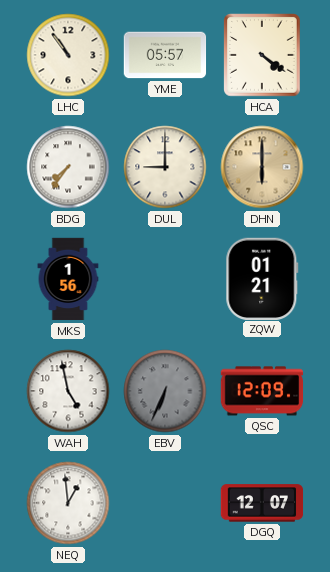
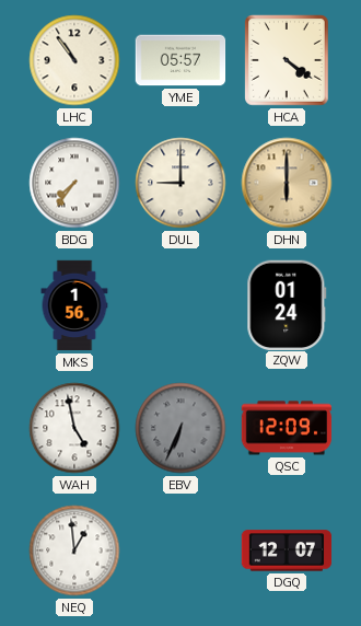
ZQW: 01:21 -> 01:24
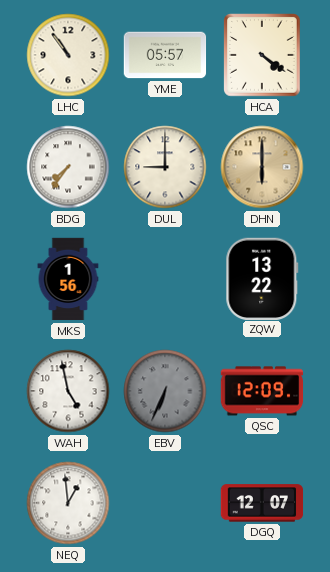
ZQW: 01:24 -> 13:22
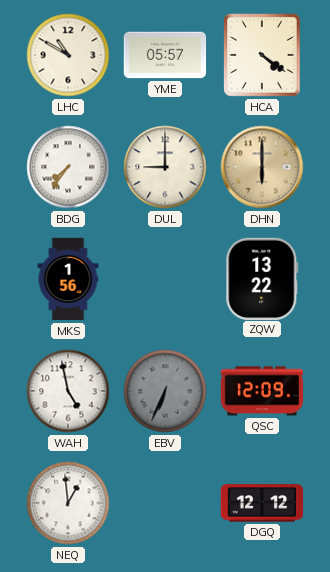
LHC: 10:54 -> 10:50
DGQ: 12:07 -> 12:12
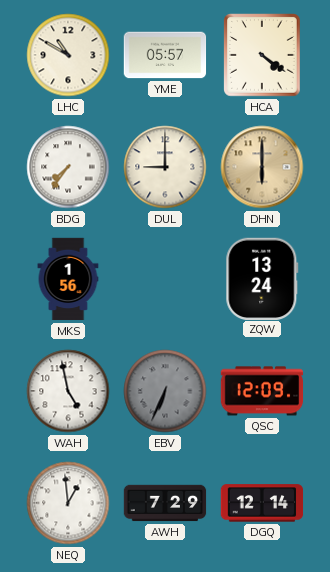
ZQW: 13:22 -> 13:24
AWH: none -> 7:29
DGQ: 12:12 -> 12:14
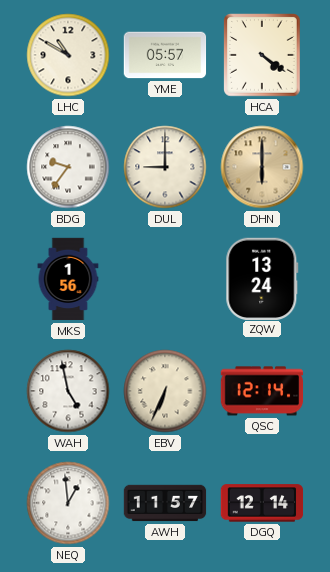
BDG: 7:36 -> 9:36
EBV dial: grey -> cream
QSC: 12:09 -> 12:14
AWH: 7:29 -> 11:57
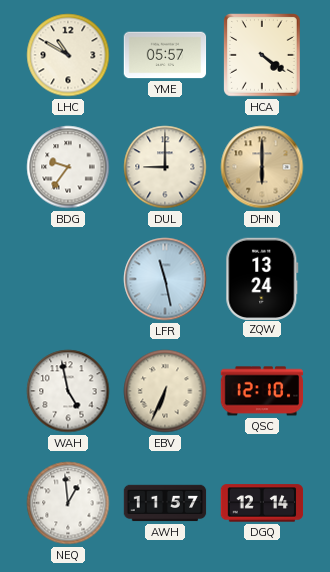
MKS: 1:56 -> none
LFR: none -> 11:28
QSC: 12:14 -> 12:10
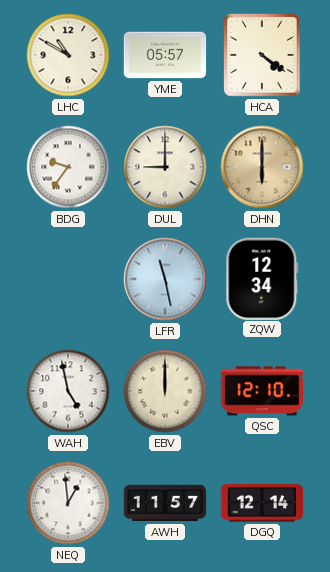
ZQW: 13:24 -> 12:34
EBV: 6:34 -> 12:00
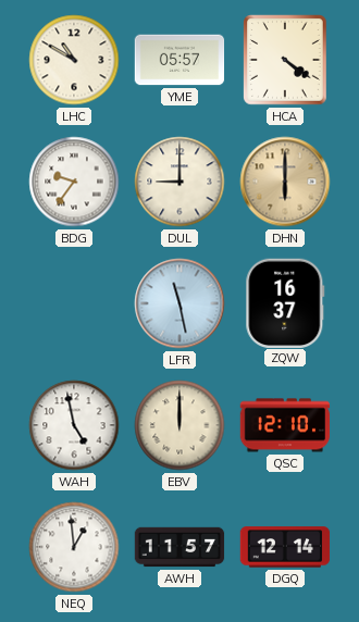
ZQW: 12:34 -> 16:37
